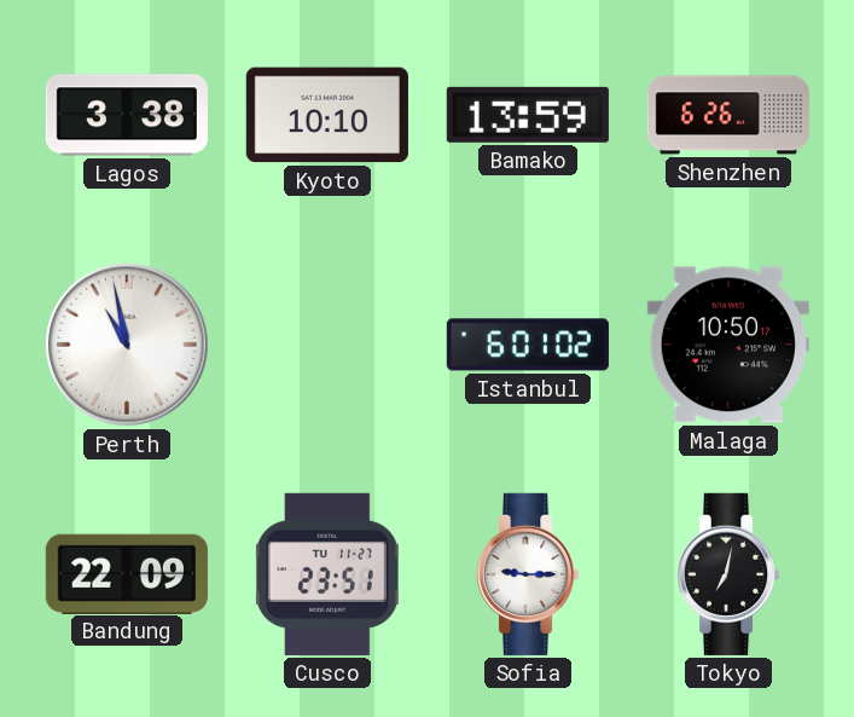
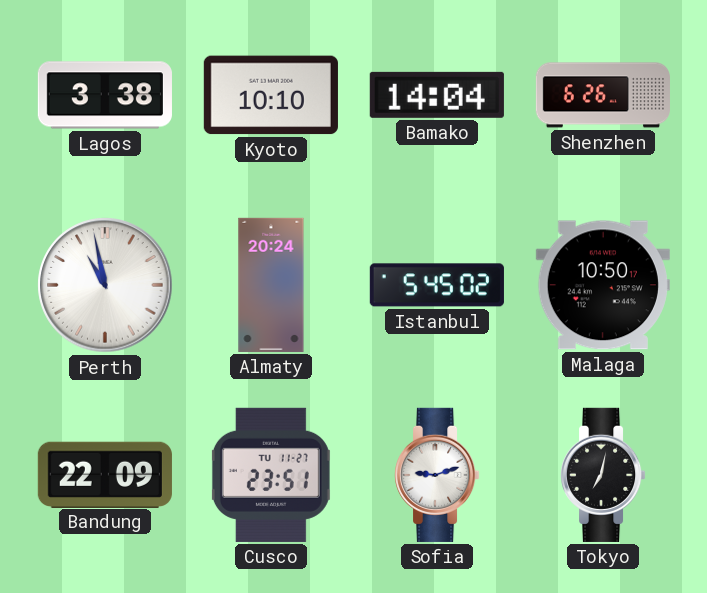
Bamako: 13:59 -> 14:04
Almaty: none -> 20:24
Istanbul: 6:01 -> 5:45
Sofia: 9:15 -> 9:12
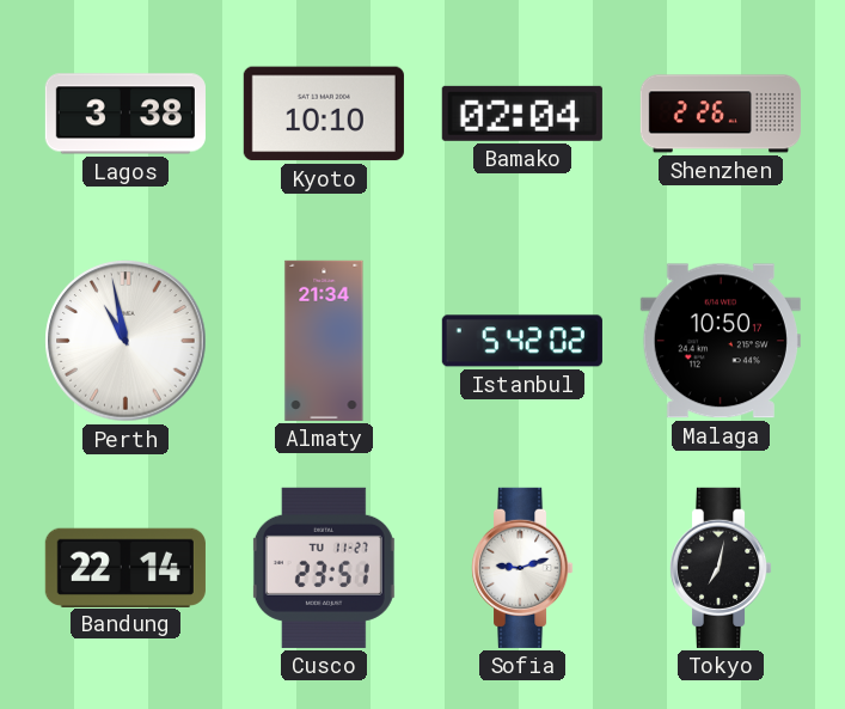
Bamako: 14:04 -> 02:04
Shenzhen: 6:26 -> 2:26
Almaty: 20:24 -> 21:34
Istanbul: 5:45 -> 5:42
Bandung: 22:09 -> 22:14
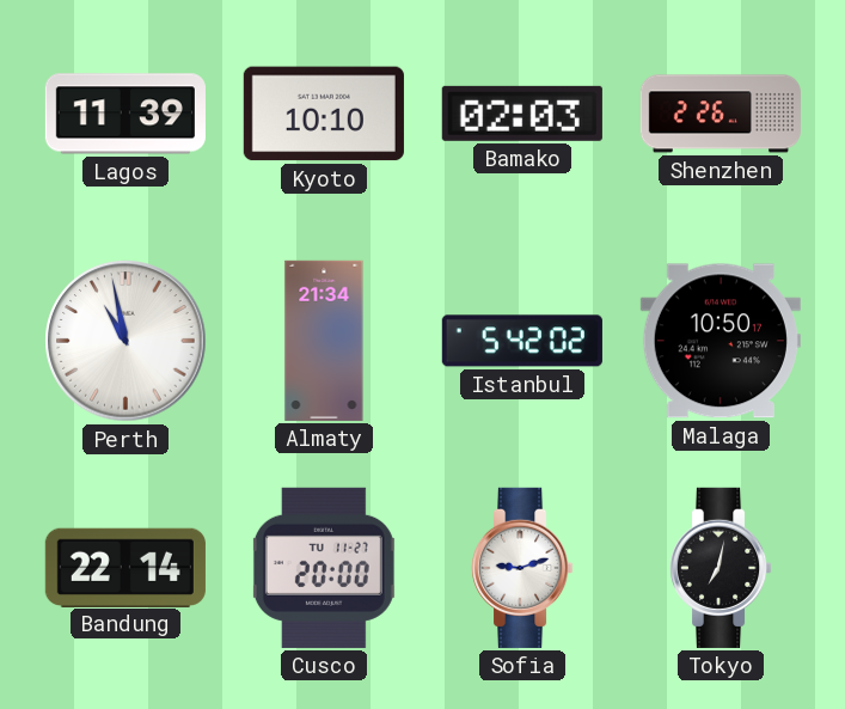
Lagos: 3:38 -> 11:39
Bamako: 02:04 -> 02:03
Cusco: 23:51 -> 20:00
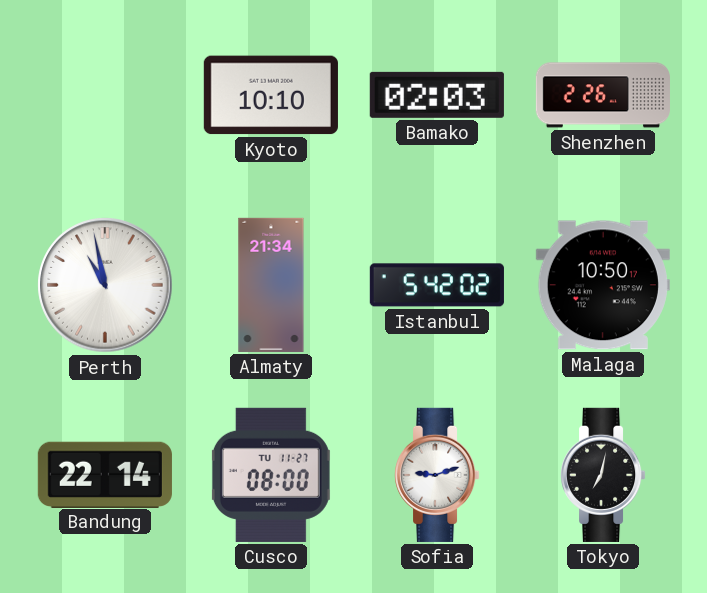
Lagos: 11:39 -> none
Cusco: 20:00 -> 08:00
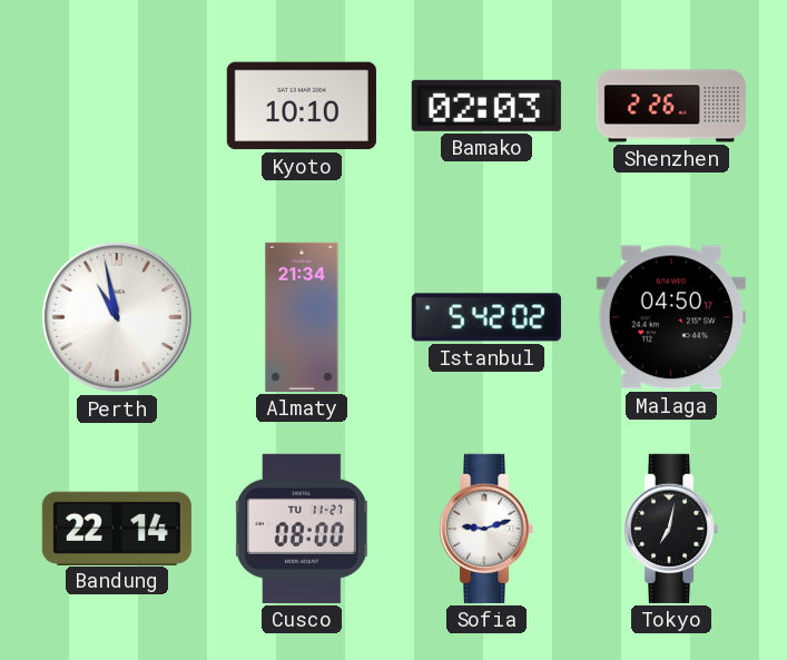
Malaga: 10:50 -> 04:50
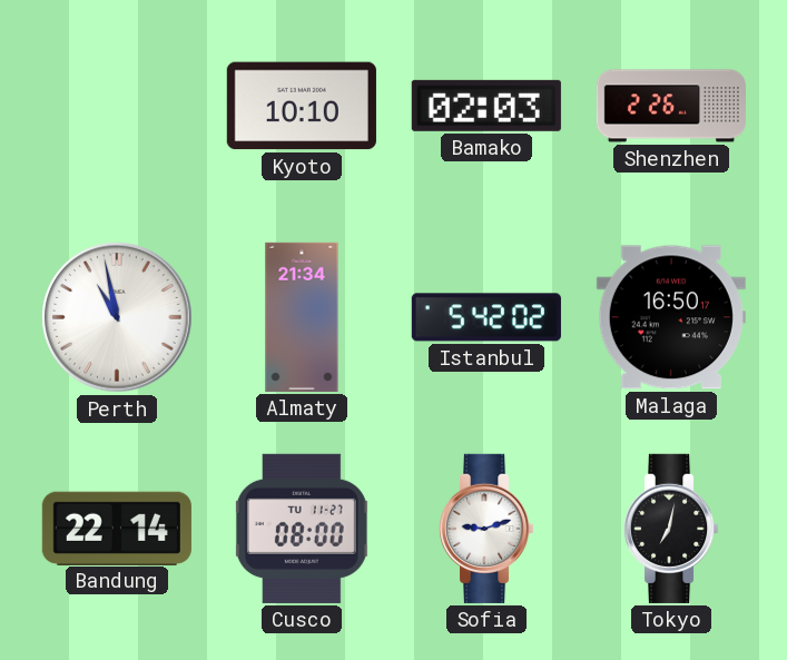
Malaga: 04:50 -> 16:50
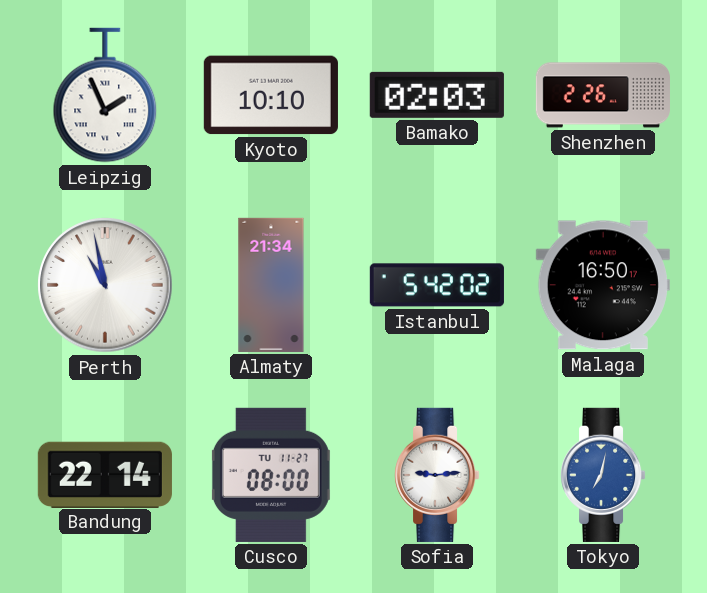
Leipzig: none -> 1:56
Sofia: 9:12 -> 9:14
Tokyo dial: black -> blue
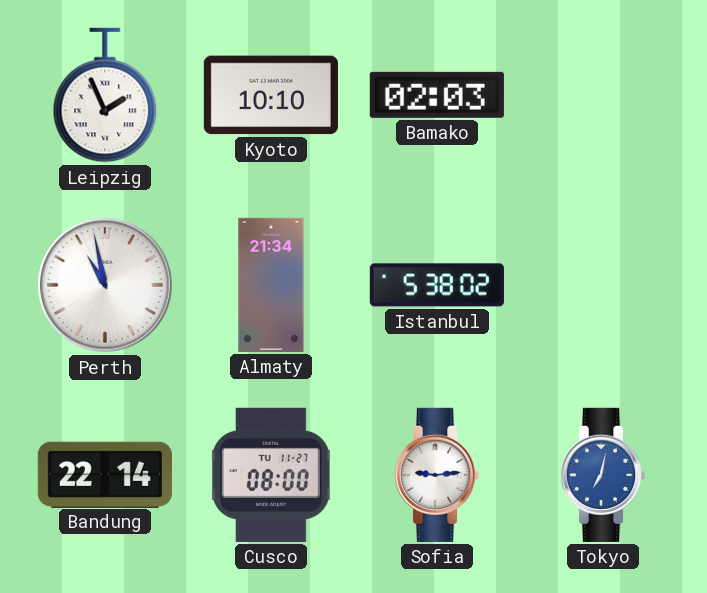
Shenzhen: 2:26 -> none
Istanbul: 5:42 -> 5:38
Malaga: 16:50 -> none
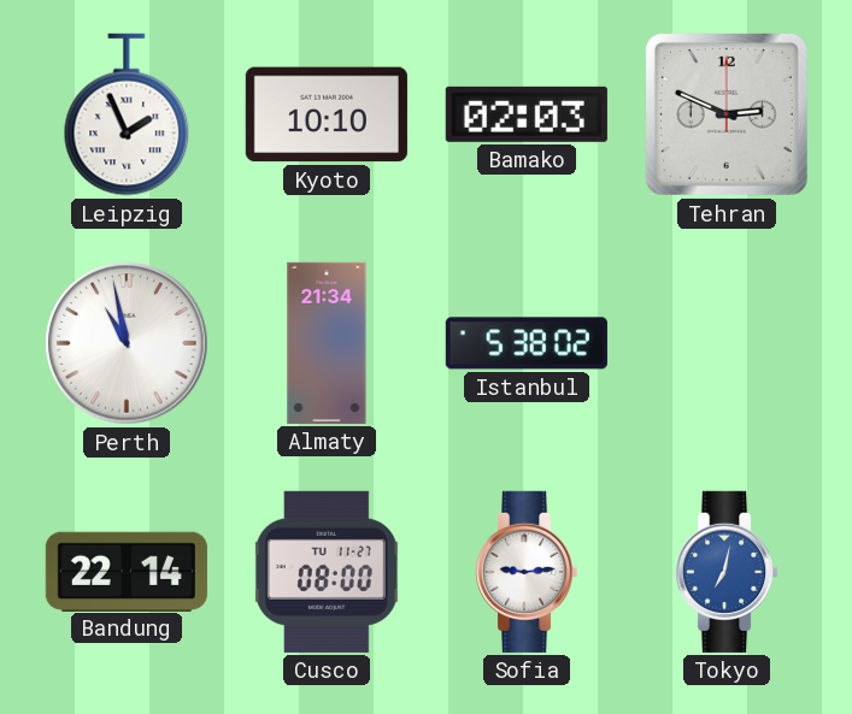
Tehran: none -> 2:49
